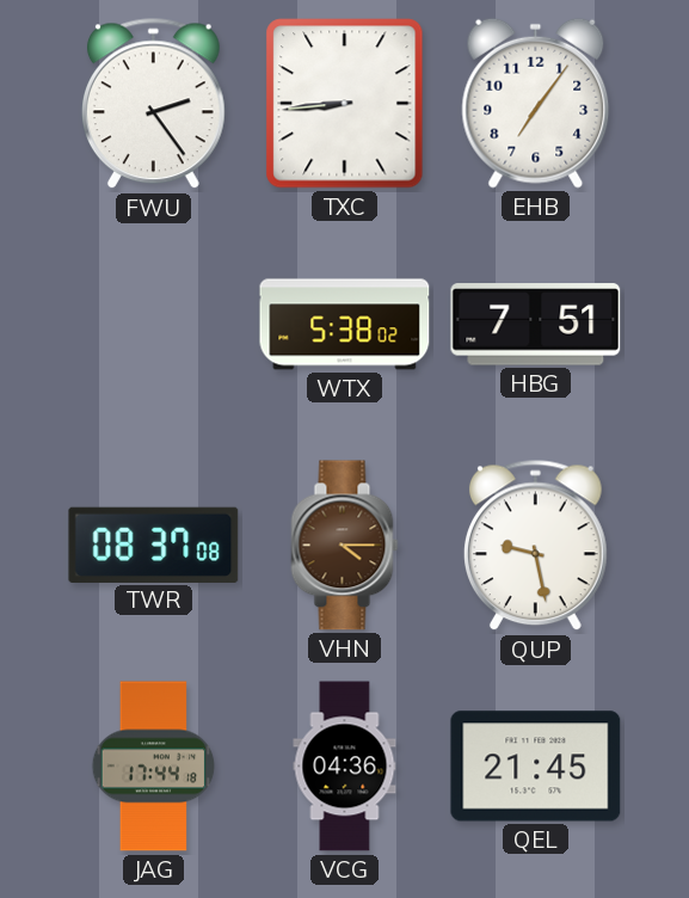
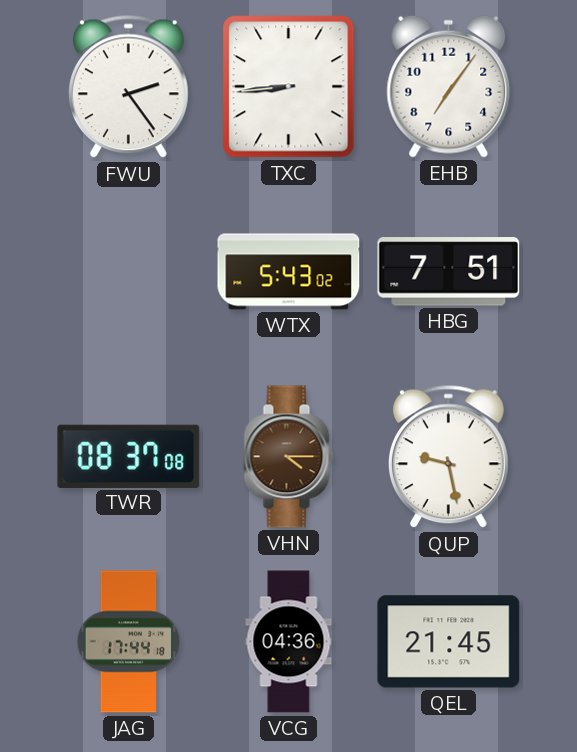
WTX: 5:38 -> 5:43
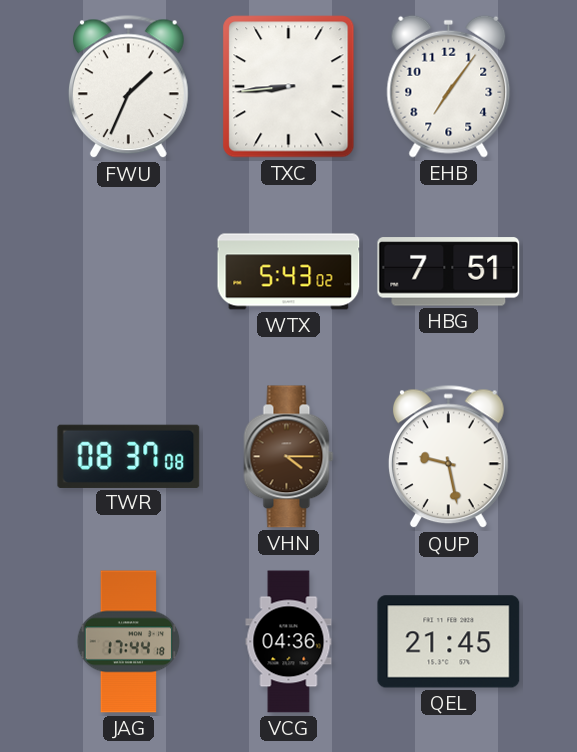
FWU: 2:24 -> 1:34
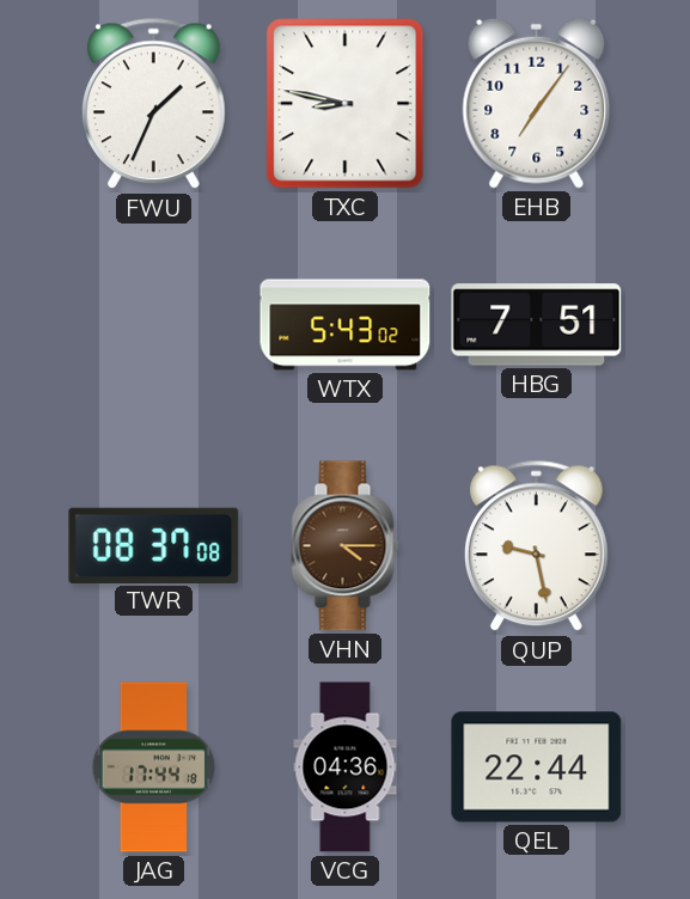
TXC: 8:44 -> 8:47
QEL: 21:45 -> 22:44
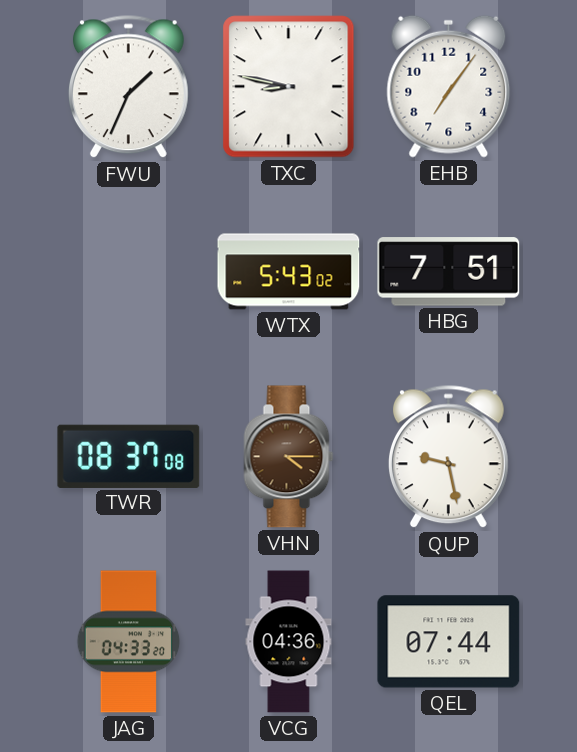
JAG: 17:44 -> 04:33
QEL: 22:44 -> 07:44
